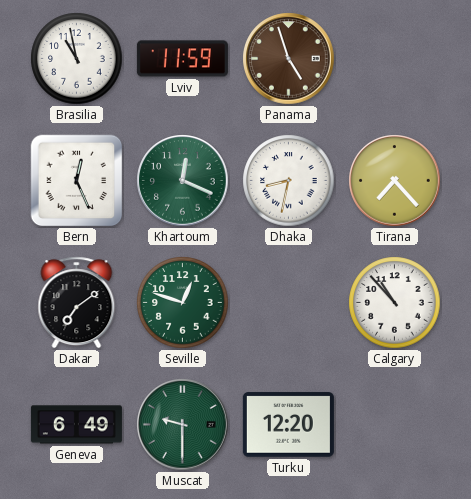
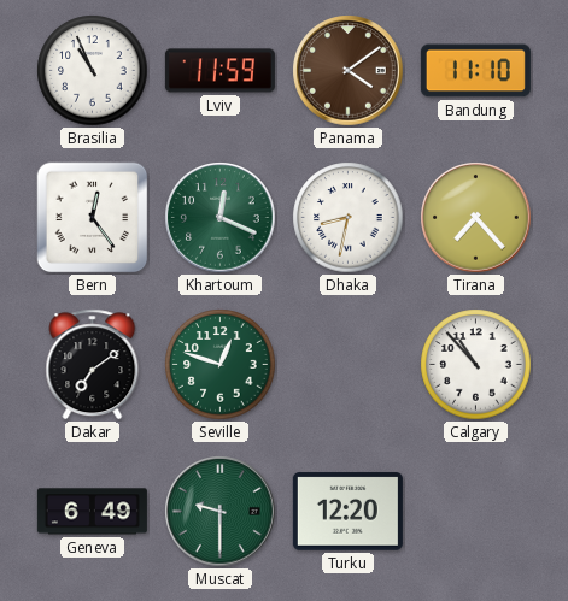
Brasilia: 10:58 -> 10:56
Panama: 4:57 -> 4:09
Bandung: none -> 11:10
Bern: 12:26 -> 12:24
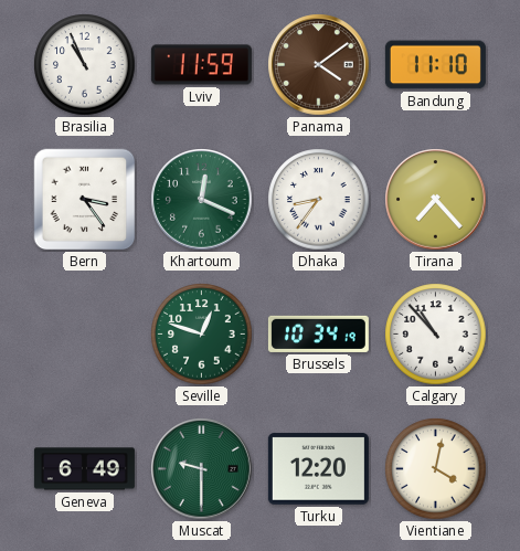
Bern: 12:24 -> 3:24
Dhaka: 8:32 -> 8:36
Dakar: 7:09 -> none
Brussels: none -> 10:34
Vientiane: none -> 4:02
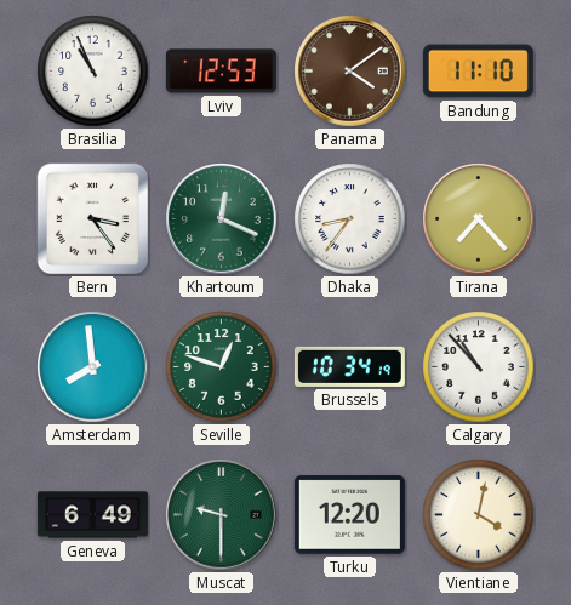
Lviv: 11:59 -> 12:53
Amsterdam: none -> 7:59
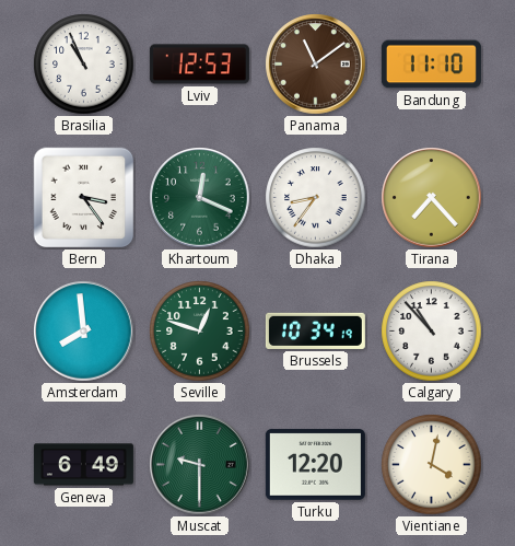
Panama: 4:09 -> 11:09
